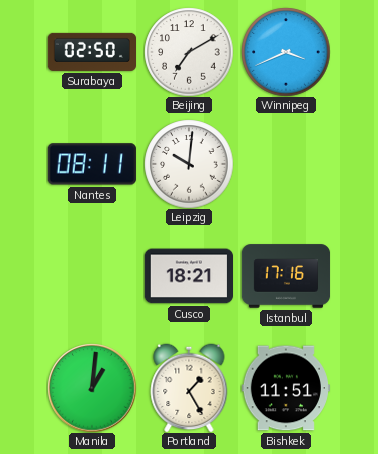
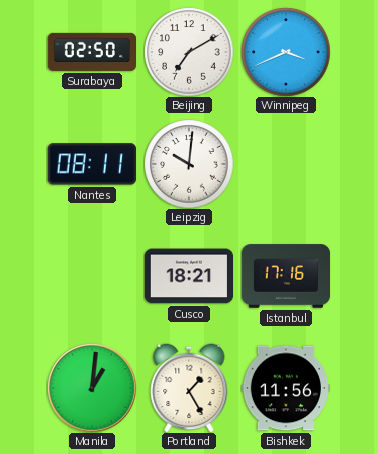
Bishkek: 11:51 -> 11:56
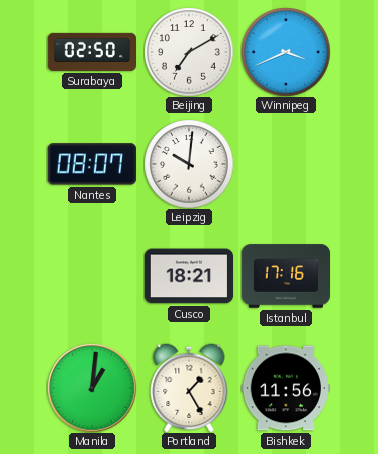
Nantes: 08:11 -> 08:07
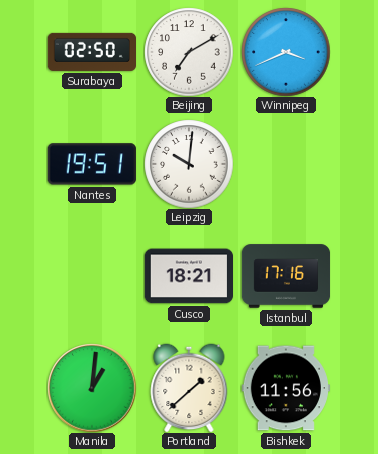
Nantes: 08:07 -> 19:51
Portland: 1:25 -> 1:38
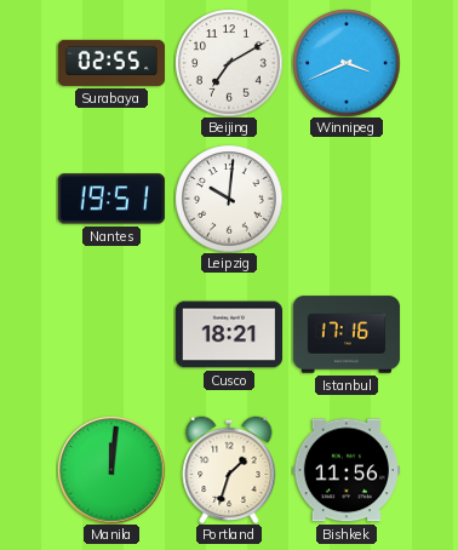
Surabaya: 02:50 -> 02:55
Manila: 1:01 -> 12:01
Portland: 1:38 -> 1:33
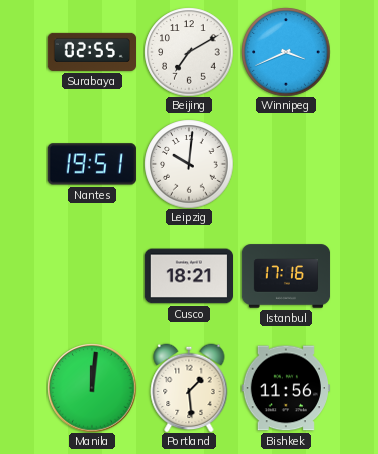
Portland: 1:33 -> 1:29
